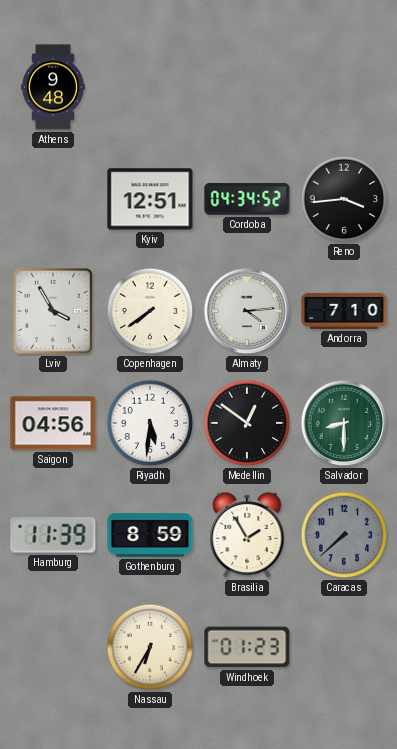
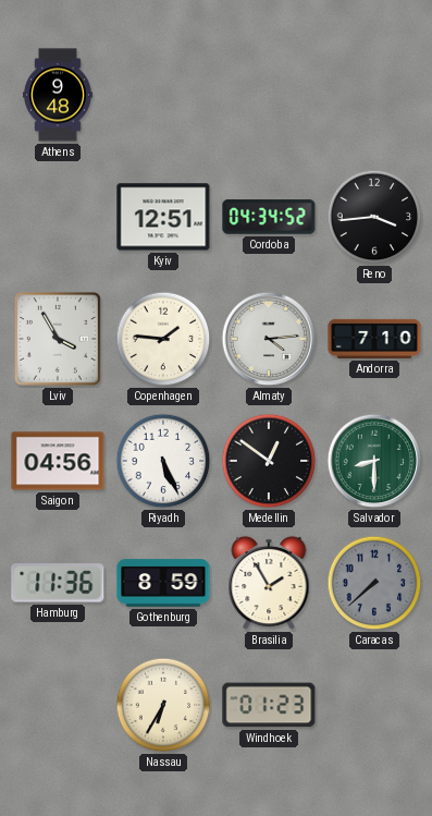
Copenhagen: 7:39 -> 1:46
Riyadh: 5:31 -> 5:26
Hamburg: 11:39 -> 11:36
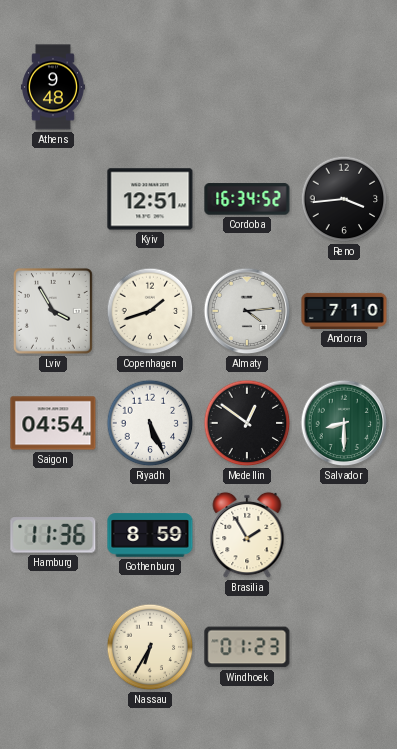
Cordoba: 04:34 -> 16:34
Copenhagen: 1:46 -> 1:42
Saigon: 04:56 -> 04:54
Caracas: 7:38 -> none
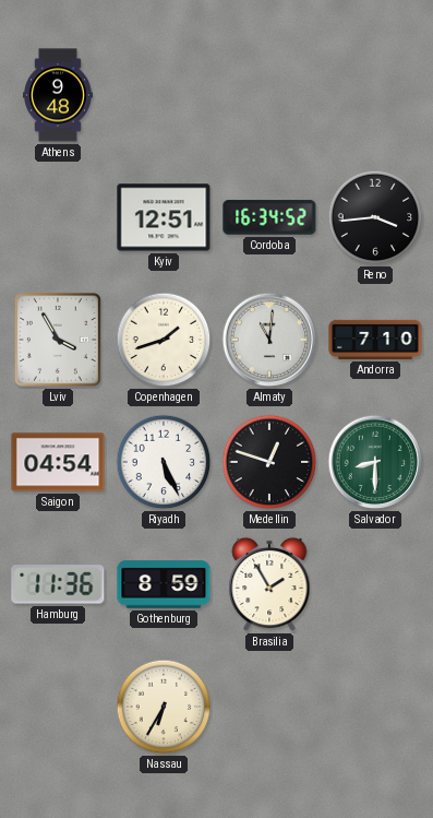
Almaty: 4:14 -> 11:01
Medellin: 12:51 -> 12:48
Windhoek: 01:23 -> none
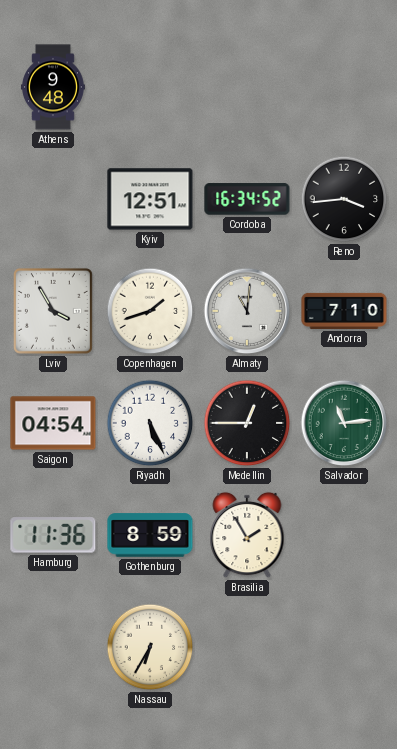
Medellin: 12:48 -> 12:45
Salvador: 8:30 -> 11:14
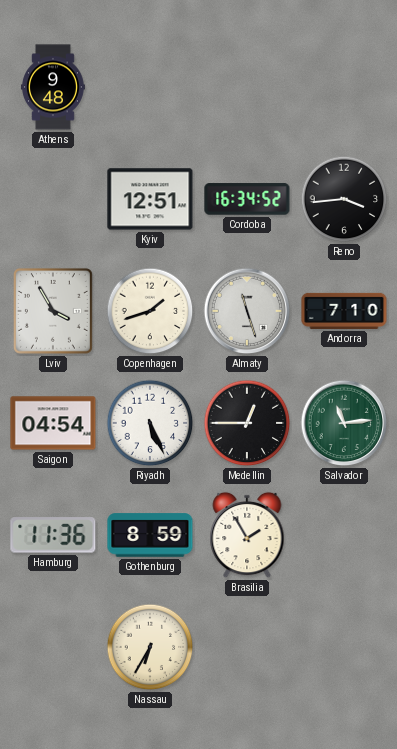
Almaty: 11:01 -> 11:27
